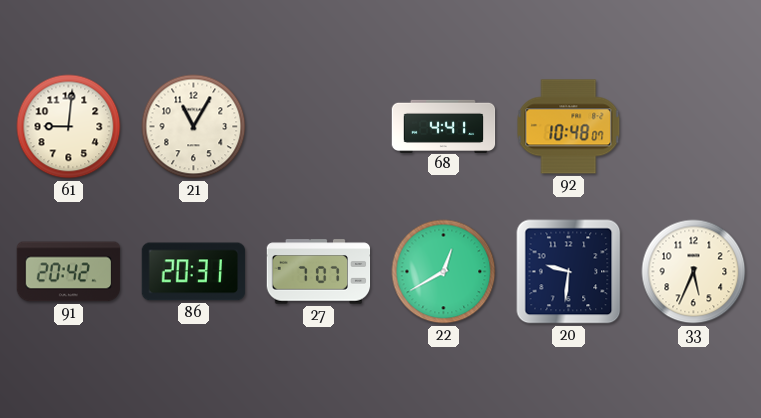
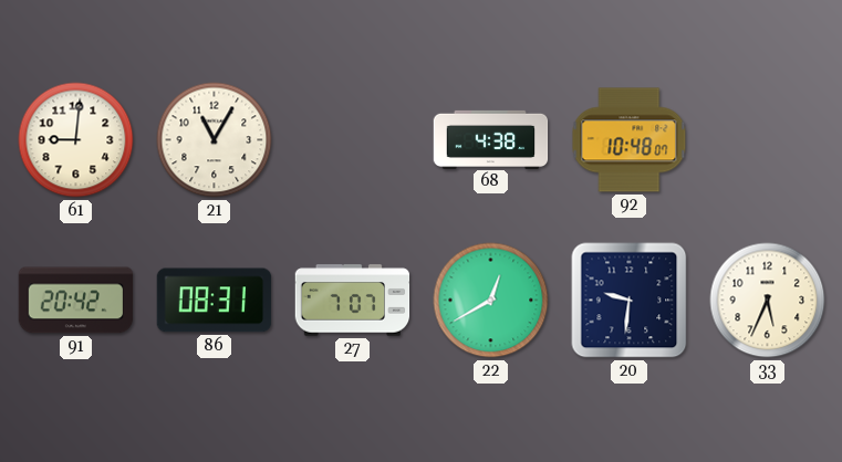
68: 4:41 -> 4:38
86: 20:31 -> 08:31
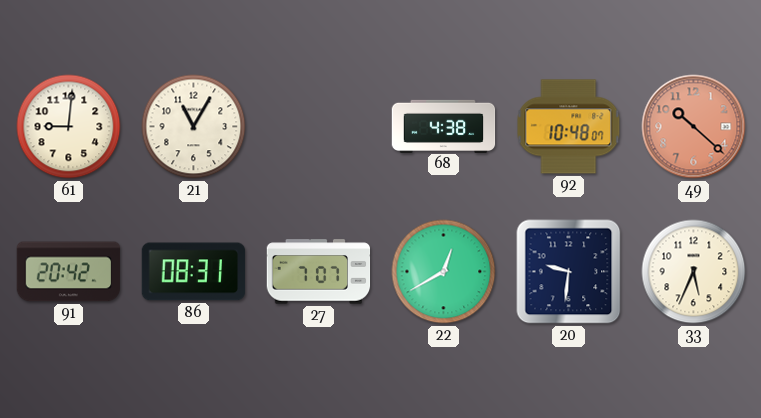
49: none -> 10:22
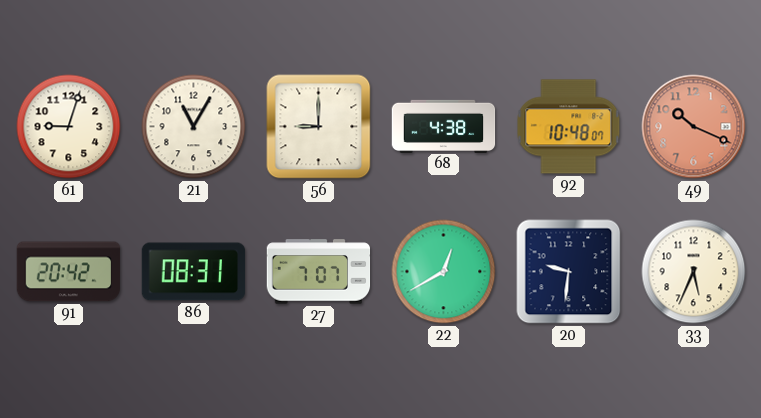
61: 9:01 -> 9:03
56: none -> 9:00
49: 10:22 -> 10:19
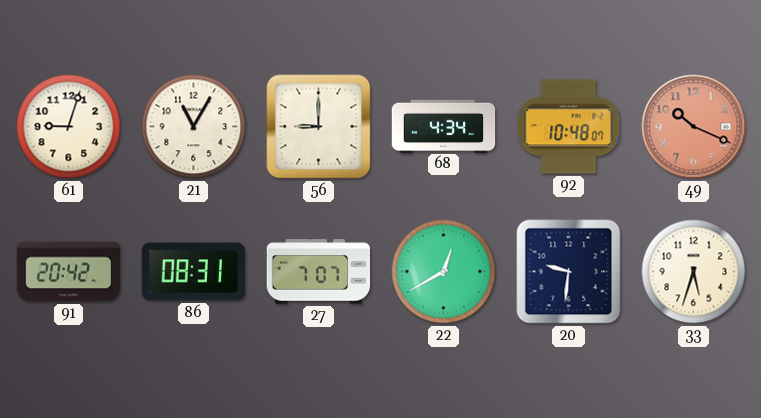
68: 4:38 -> 4:34
33: 5:34 -> 5:33
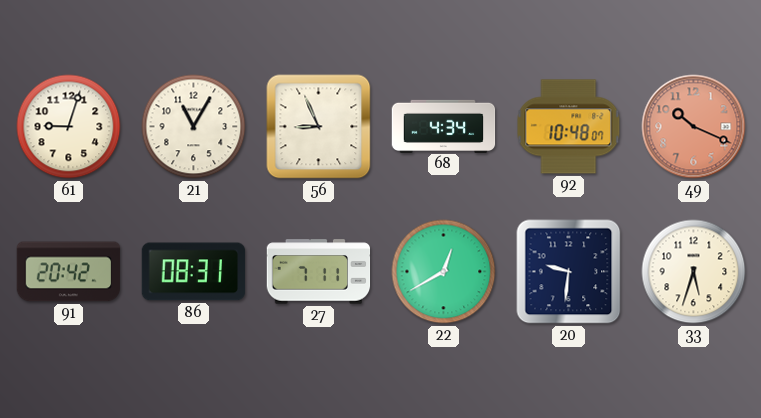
56: 9:00 -> 8:56
27: 7:07 -> 7:11
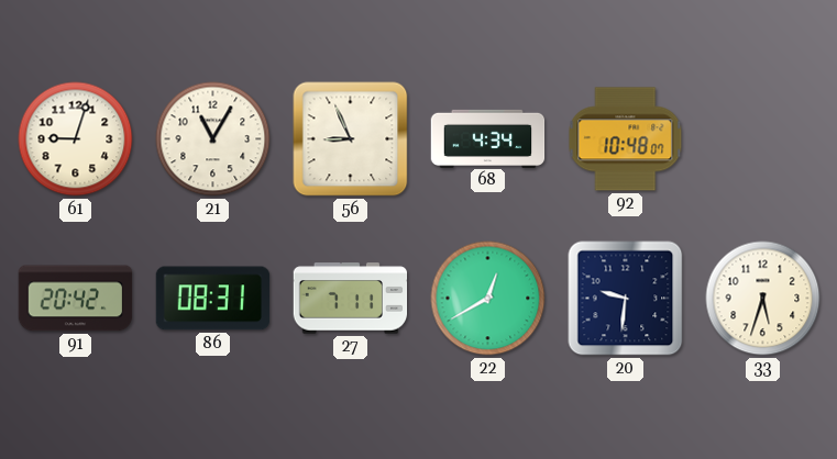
49: 10:19 -> none
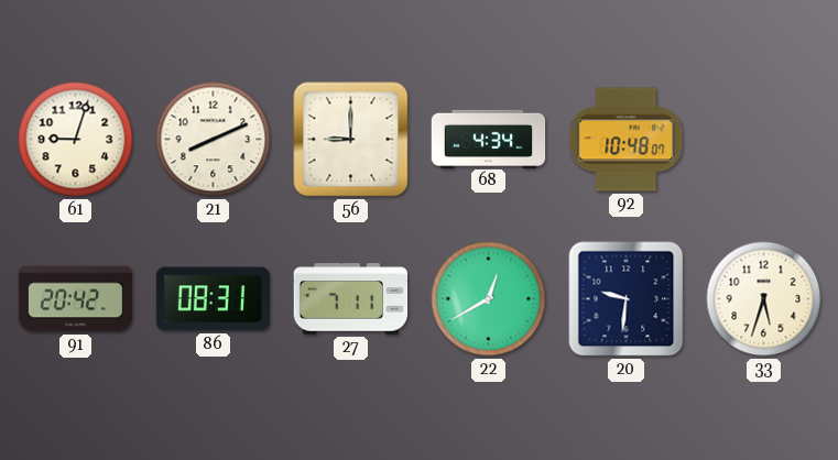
21: 11:05 -> 8:11
56: 8:56 -> 9:00
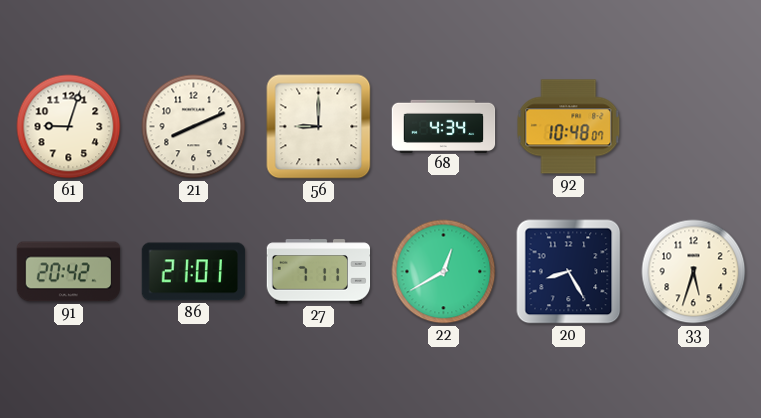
86: 08:31 -> 21:01
20: 9:31 -> 8:25
